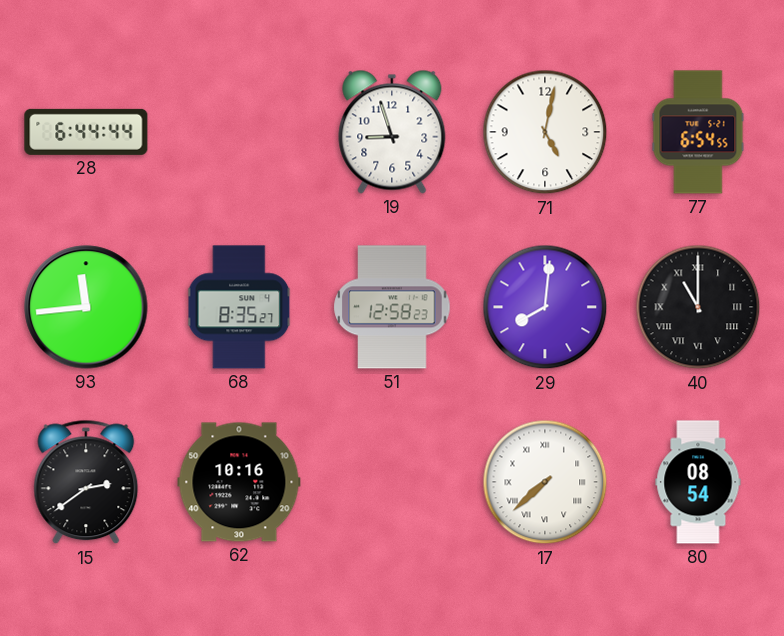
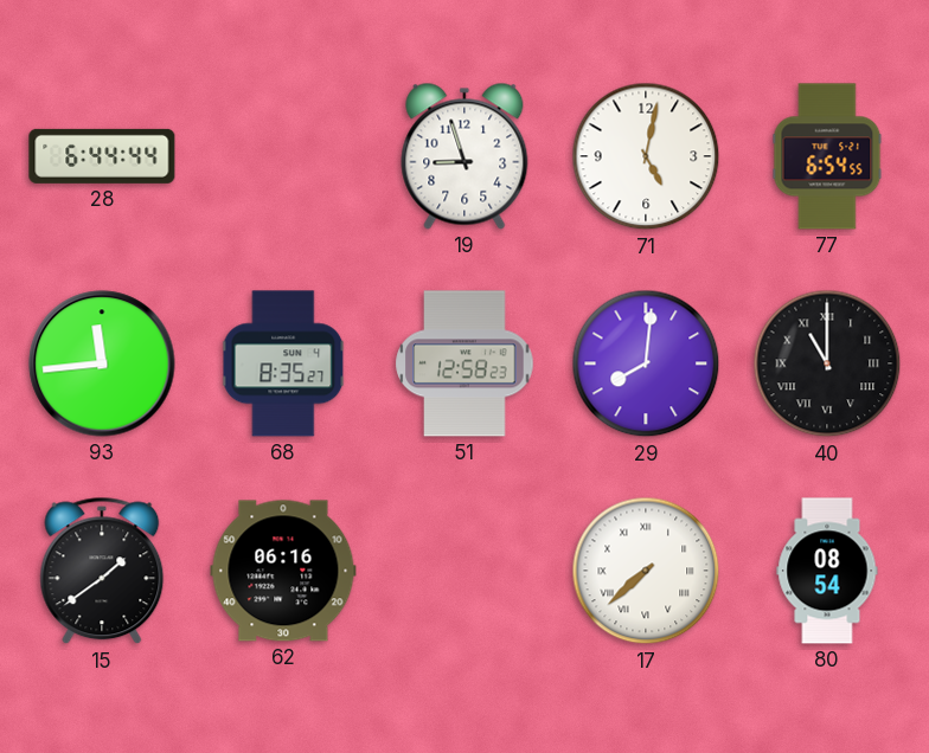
15: 2:39 -> 1:39
62: 10:16 -> 06:16
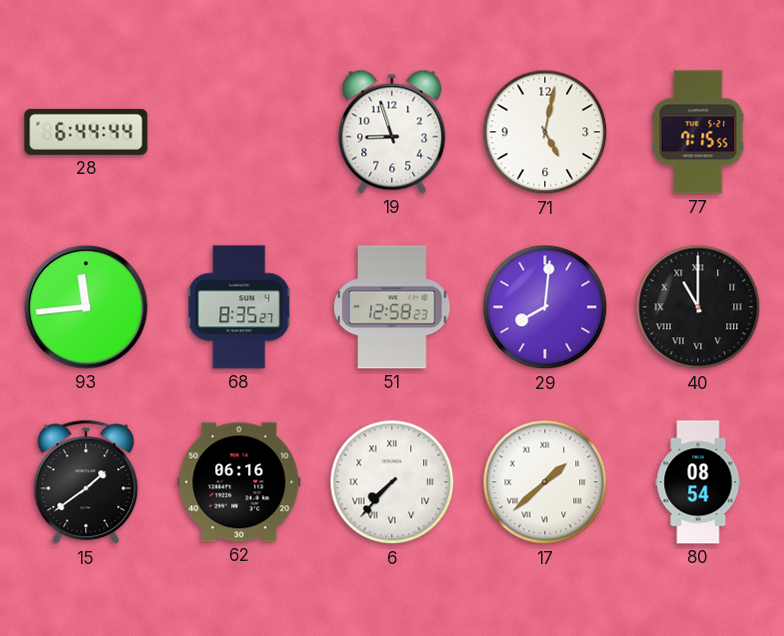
77: 6:54 -> 7:15
6: none -> 7:37
17: 7:38 -> 1:38
